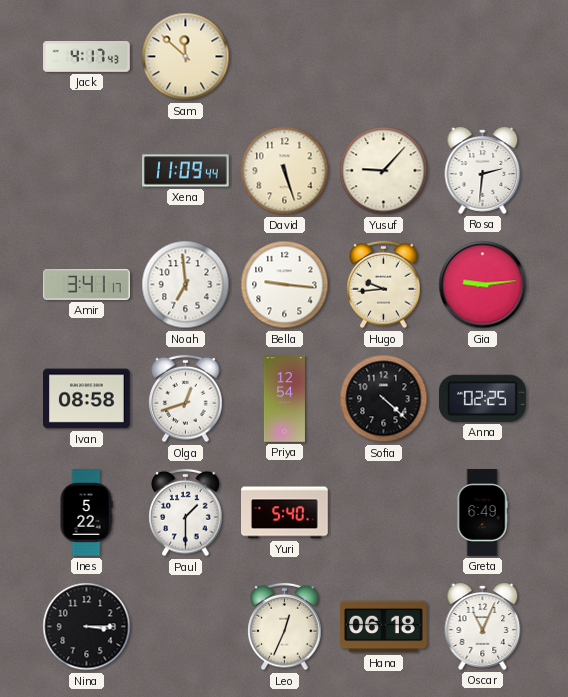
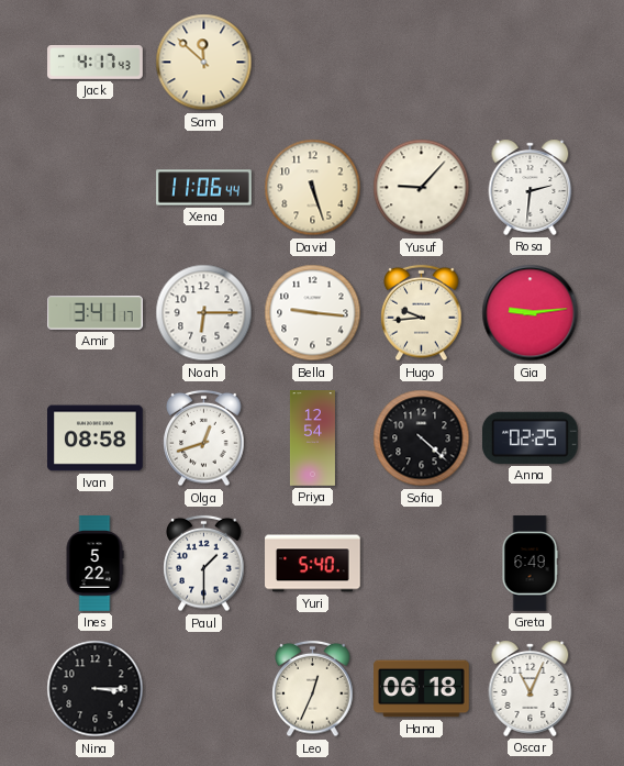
Xena: 11:09 -> 11:06
Noah: 6:59 -> 6:15
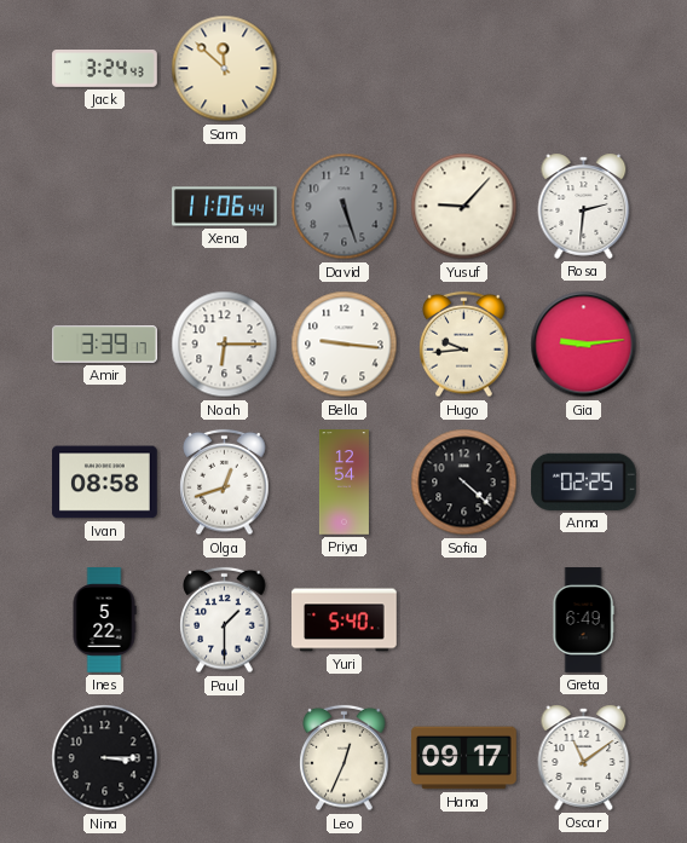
Jack: 4:17 -> 3:24
David dial: cream -> grey
Amir: 3:41 -> 3:39
Hana: 06:18 -> 09:17
Oscar: 11:04 -> 11:09
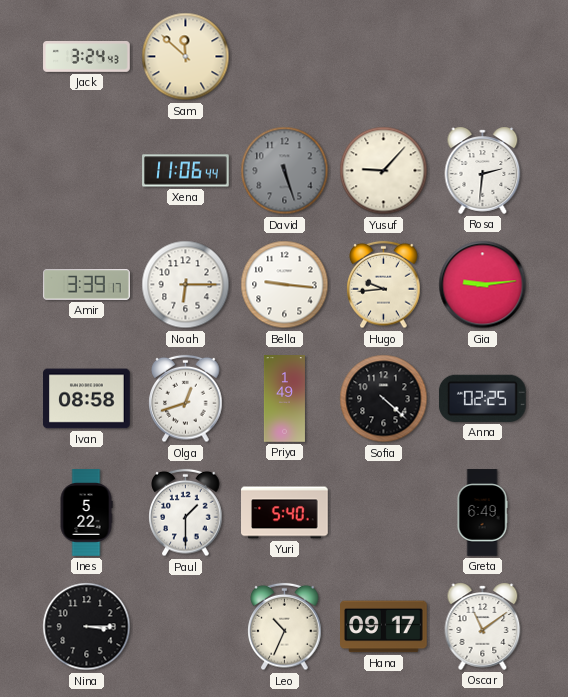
Priya: 12:54 -> 1:49
Leo: 12:34 -> 10:34
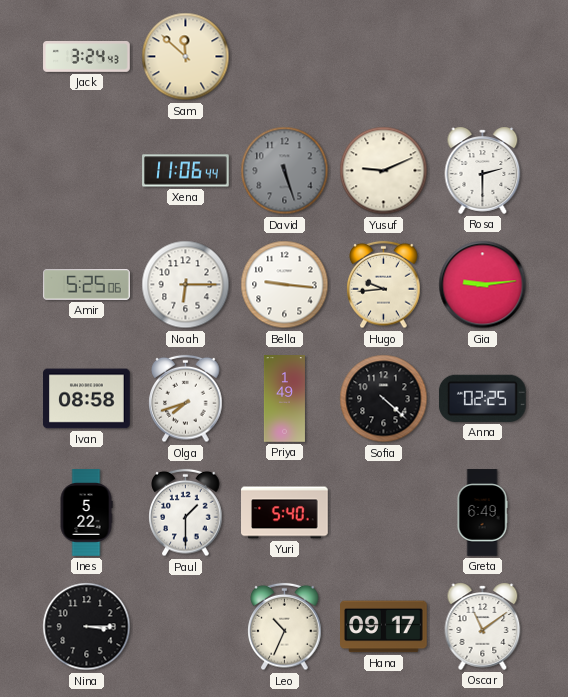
Yusuf: 9:07 -> 9:11
Rosa: 2:31 -> 2:30
Amir: 3:39 -> 5:25
Olga: 12:42 -> 7:42
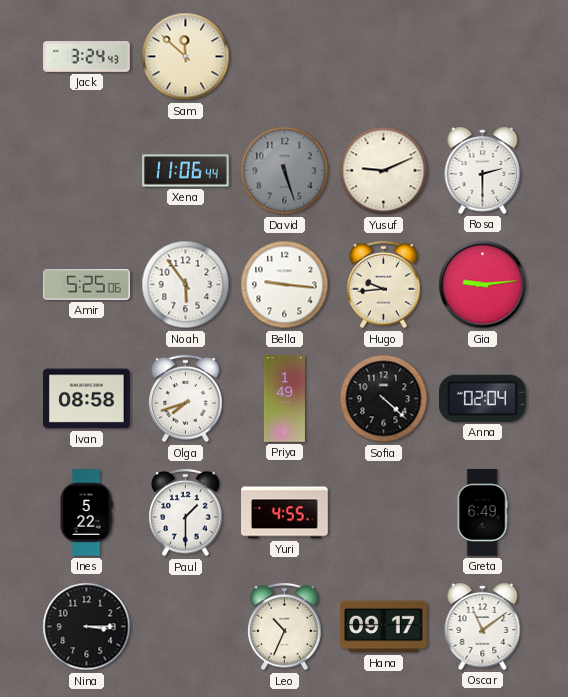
Noah: 6:15 -> 5:54
Anna: 02:25 -> 02:04
Yuri: 5:40 -> 4:55
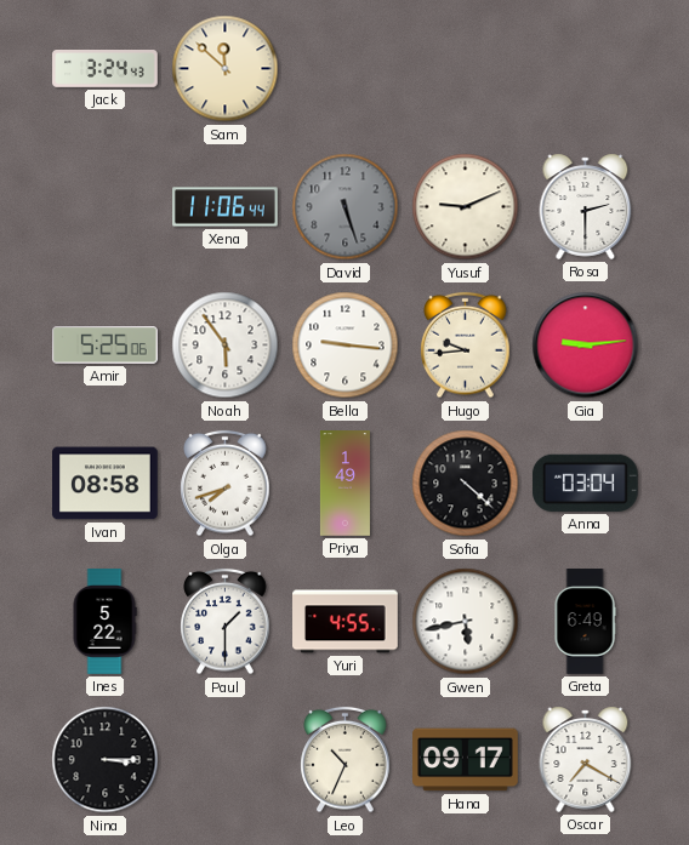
Anna: 02:04 -> 03:04
Gwen: none -> 5:43
Oscar: 11:09 -> 7:20
